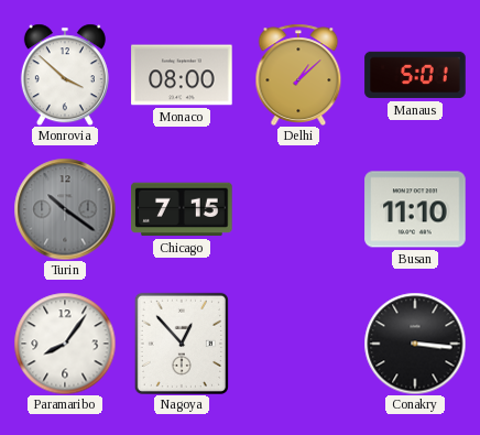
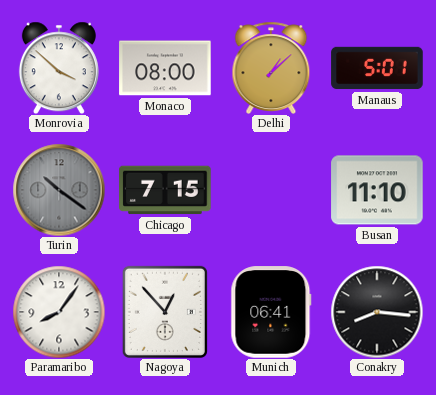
Munich: none -> 06:41
Conakry: 3:16 -> 8:16
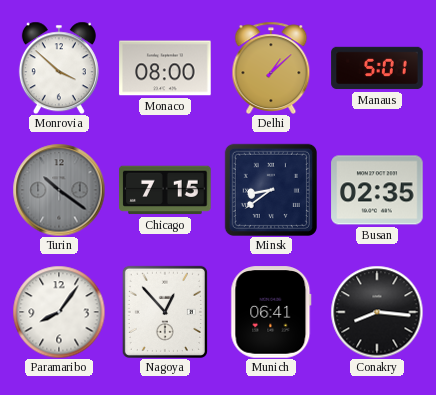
Minsk: none -> 8:39
Busan: 11:10 -> 02:35
